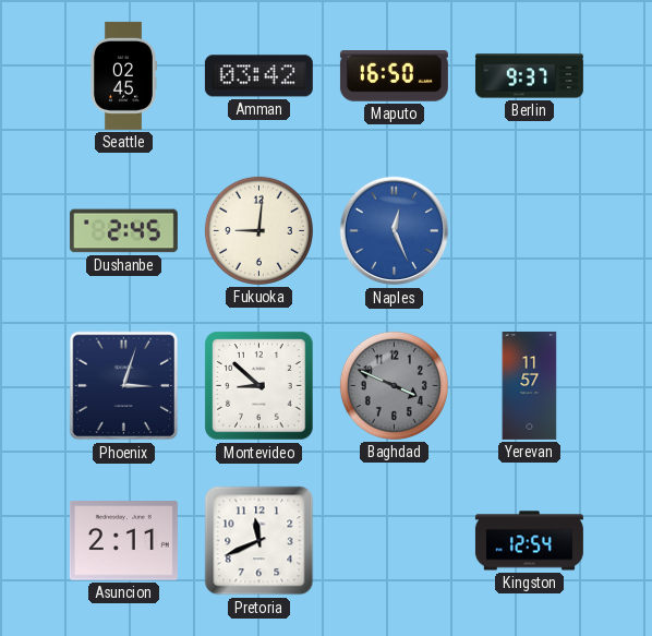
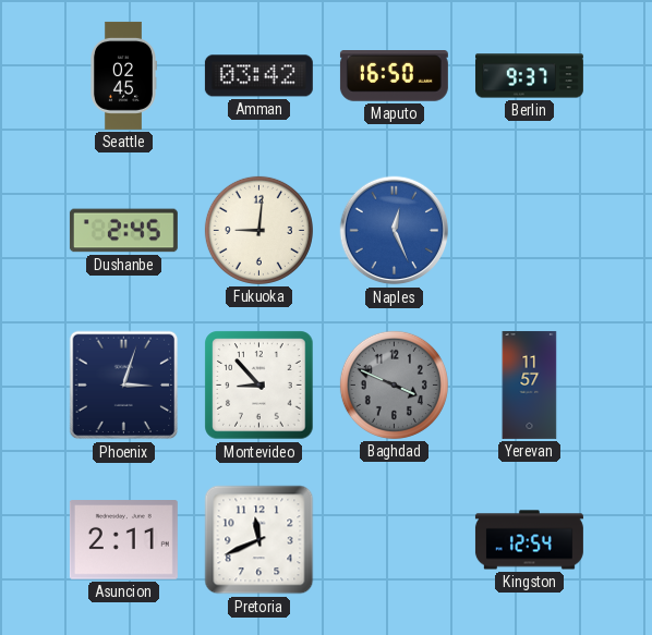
Montevideo: 8:52 -> 8:53
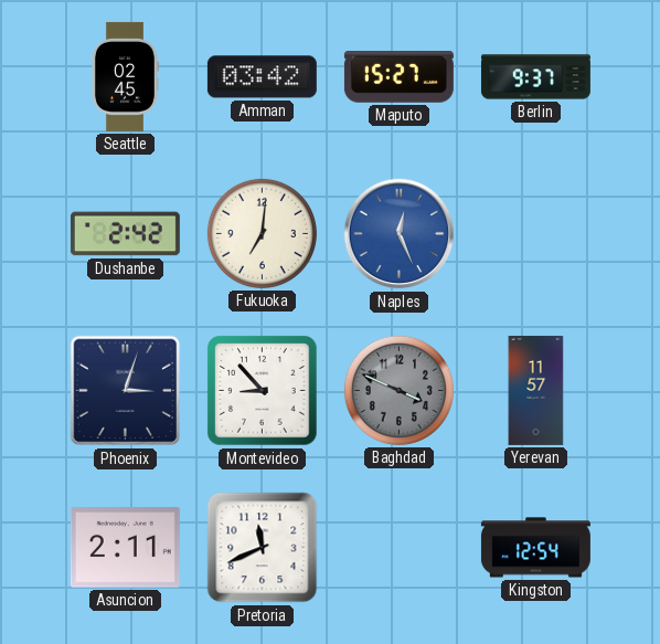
Maputo: 16:50 -> 15:27
Dushanbe: 2:45 -> 2:42
Fukuoka: 9:01 -> 7:01
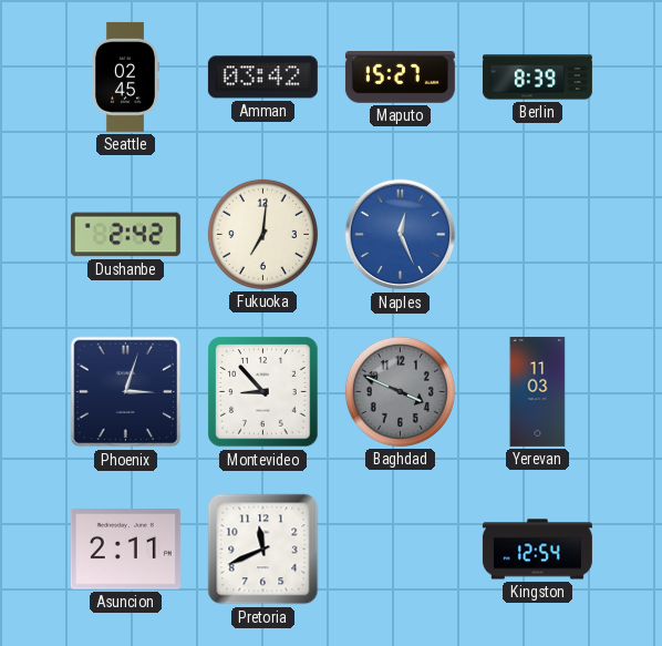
Berlin: 9:37 -> 8:39
Yerevan: 11:57 -> 11:03
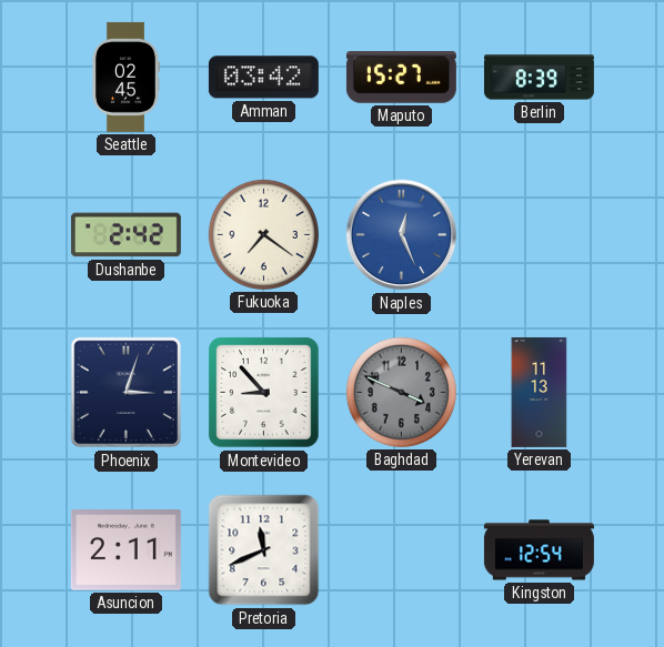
Fukuoka: 7:01 -> 7:21
Yerevan: 11:03 -> 11:13
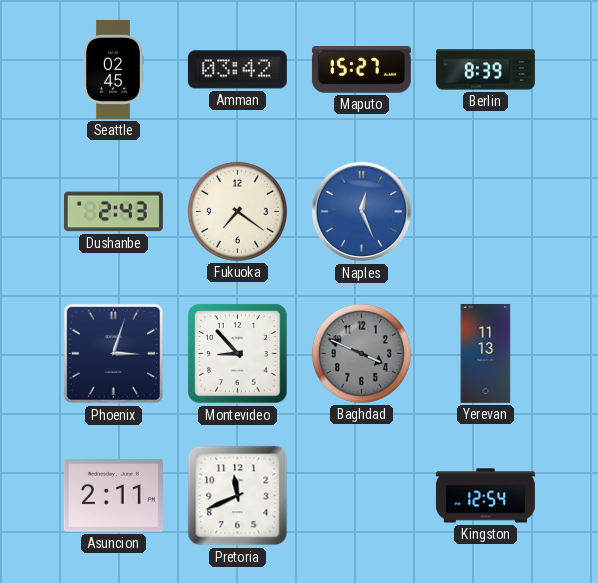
Dushanbe: 2:42 -> 2:43
